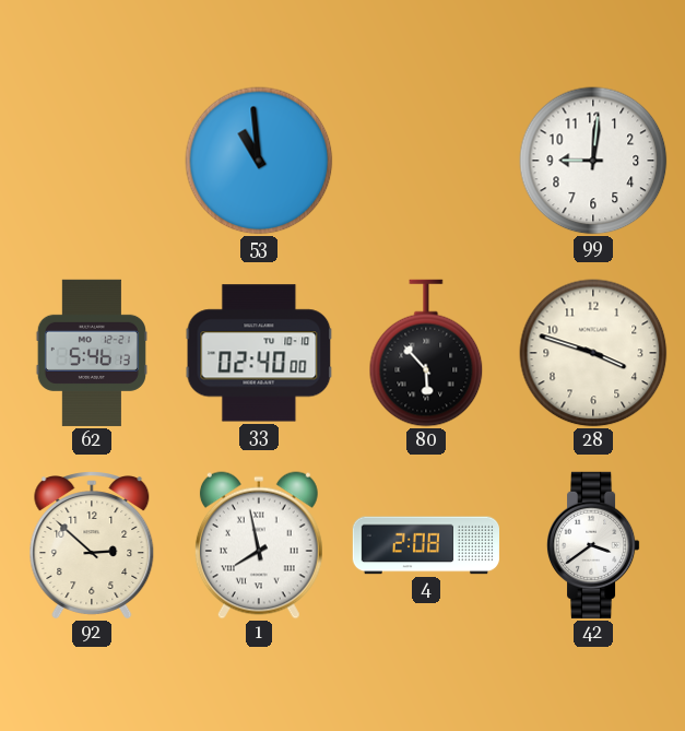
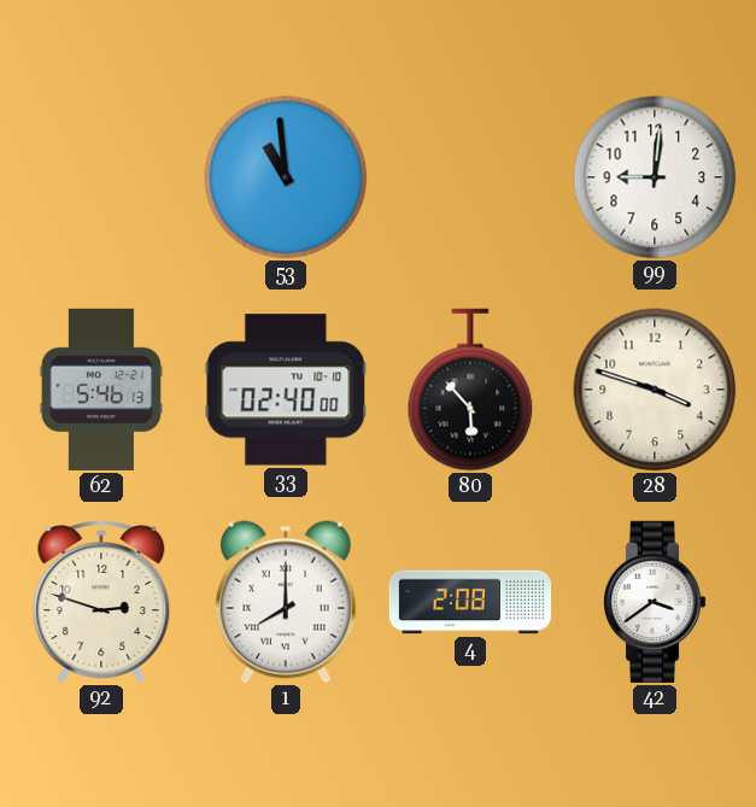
92: 2:52 -> 2:48
1: 7:58 -> 8:00
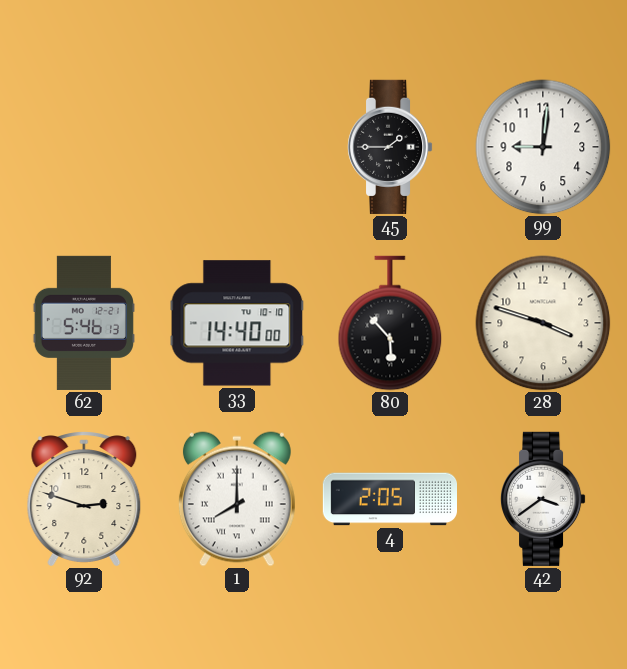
53: 10:59 -> none
45: none -> 1:45
33: 02:40 -> 14:40
4: 2:08 -> 2:05
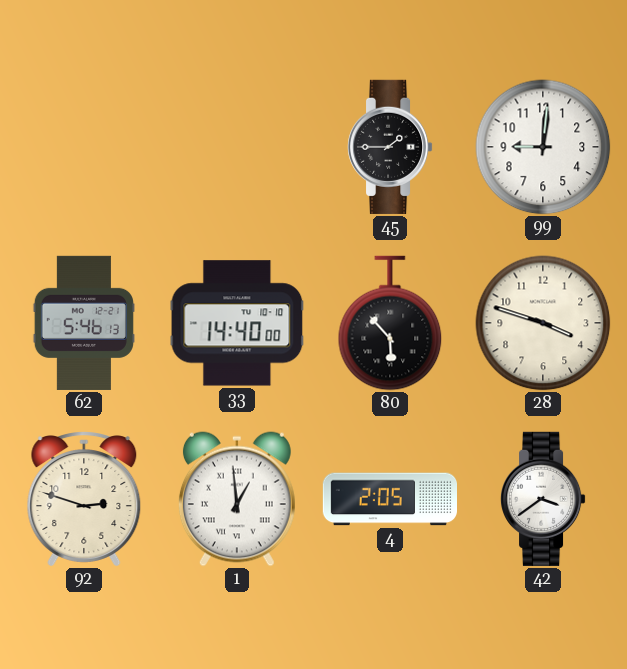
1: 8:00 -> 12:59
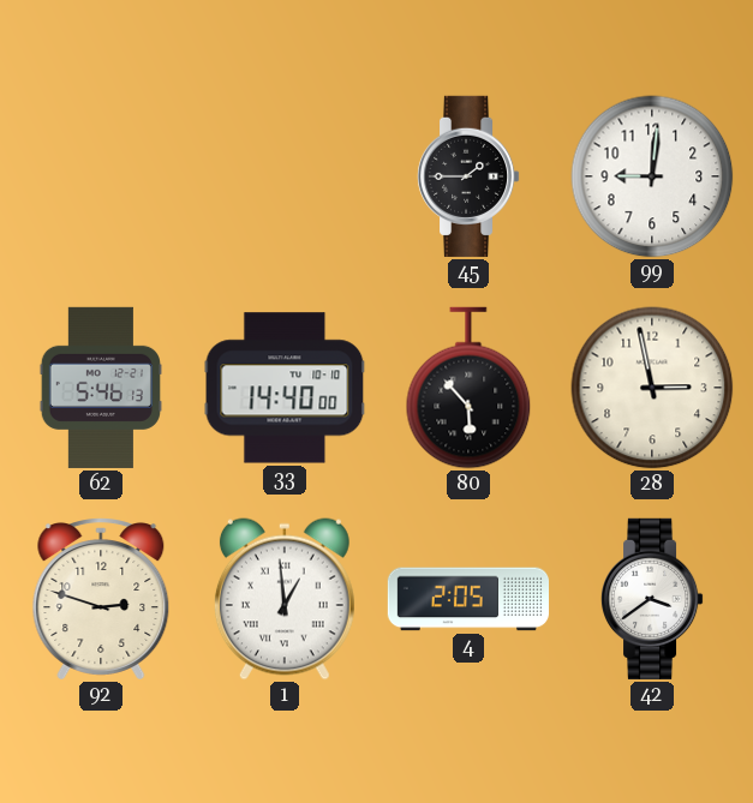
28: 3:48 -> 2:58
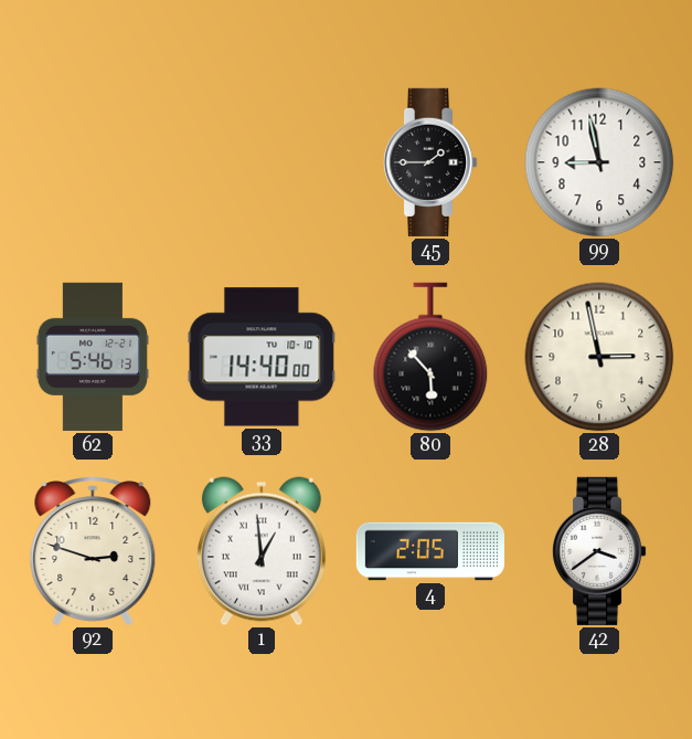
99: 9:01 -> 8:58
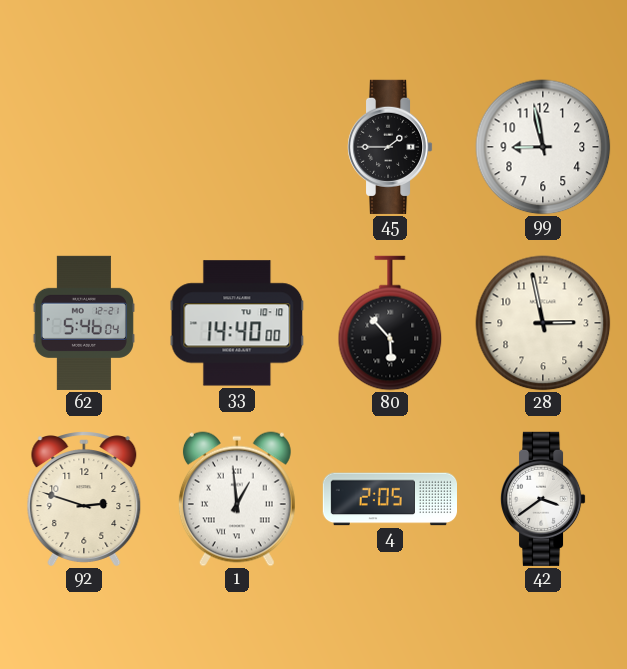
62: 5:46:13 -> 5:46:04
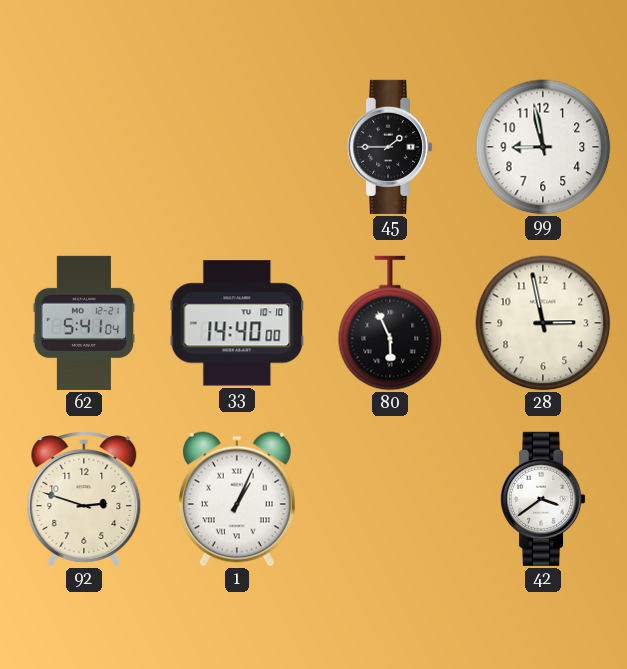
62: 5:46 -> 5:41
80: 5:53 -> 5:56
1: 12:59 -> 1:04
4: 2:05 -> none
